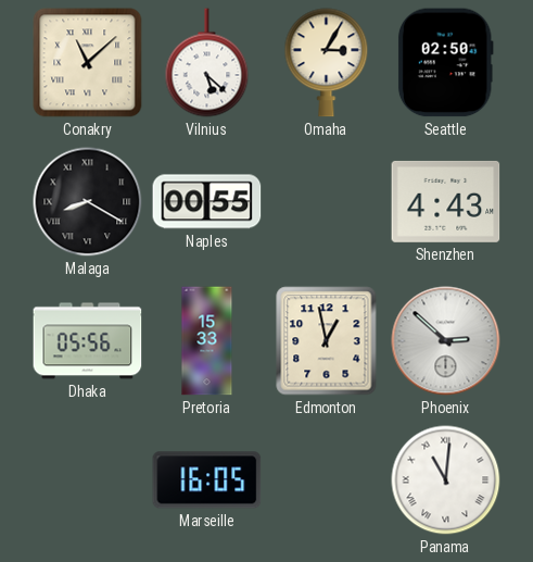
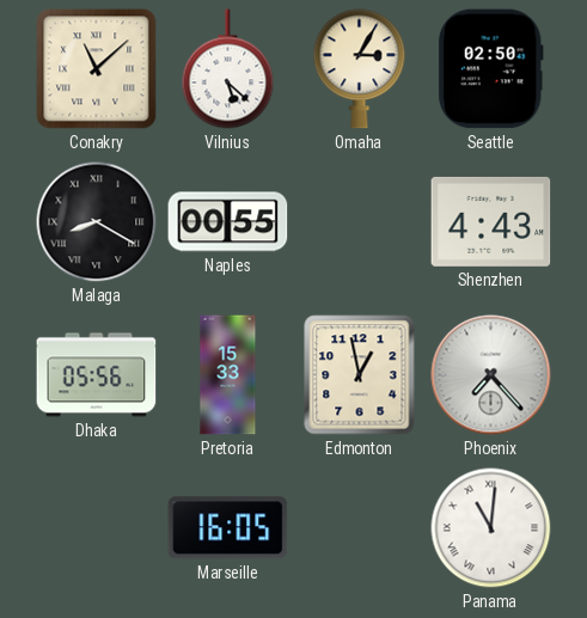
Phoenix: 2:52 -> 7:23
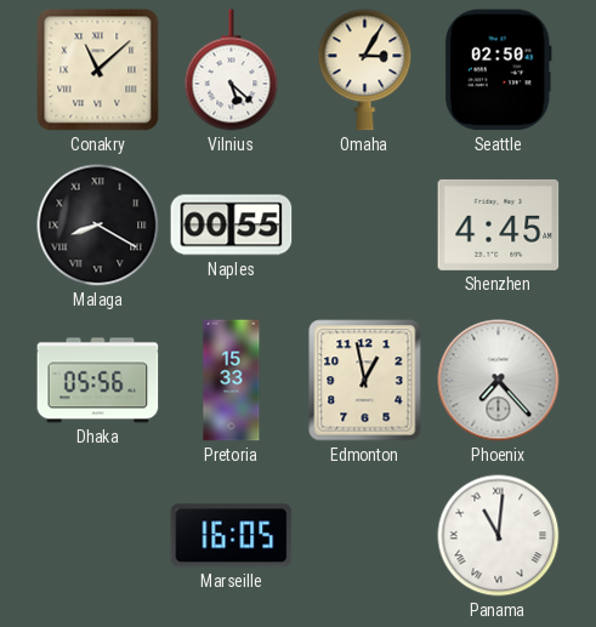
Shenzhen: 4:43 -> 4:45
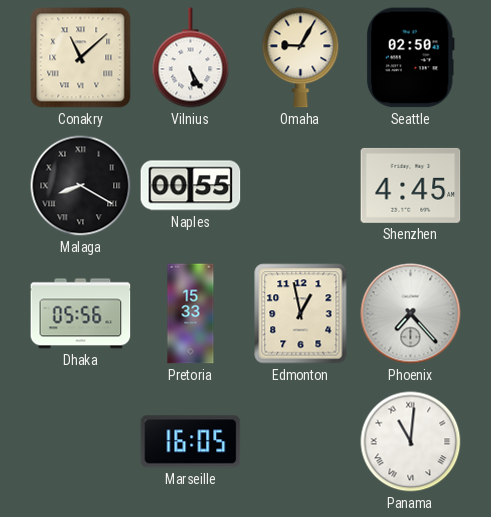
Vilnius: 5:22 -> 5:25
Omaha: 3:05 -> 9:05
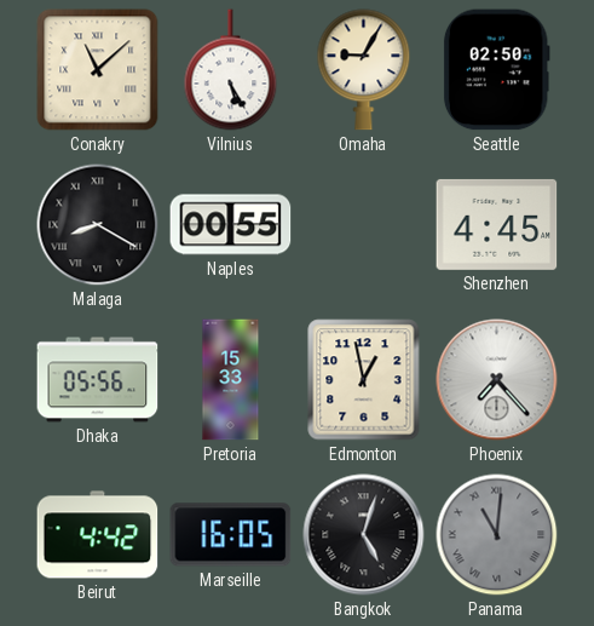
Beirut: none -> 4:42
Bangkok: none -> 5:03
Panama dial: white -> grey
